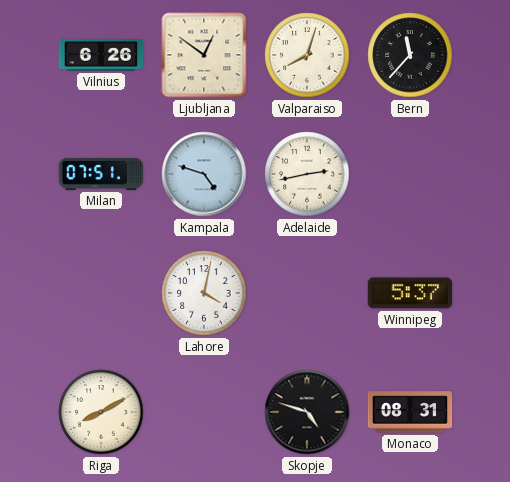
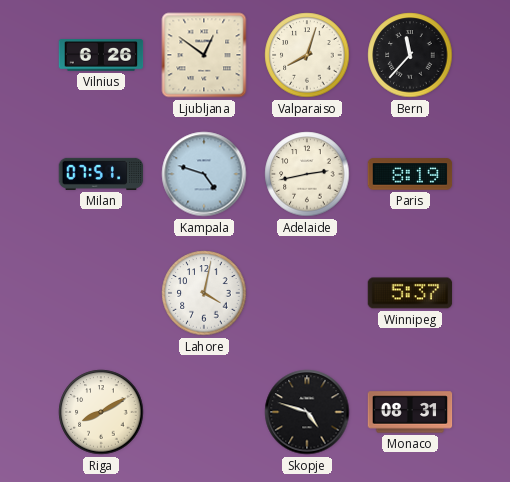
Paris: none -> 8:19
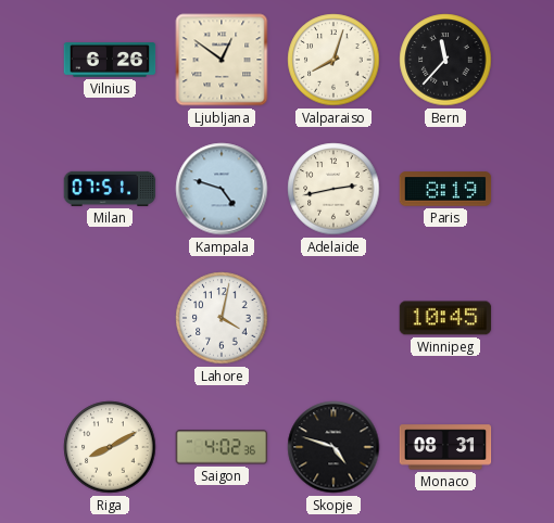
Winnipeg: 5:37 -> 10:45
Saigon: none -> 4:02
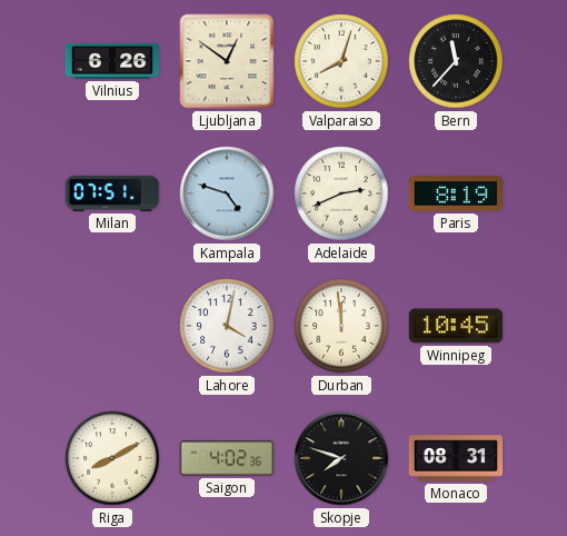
Adelaide: 2:43 -> 2:41
Durban: none -> 11:59
Skopje: 4:48 -> 7:48
